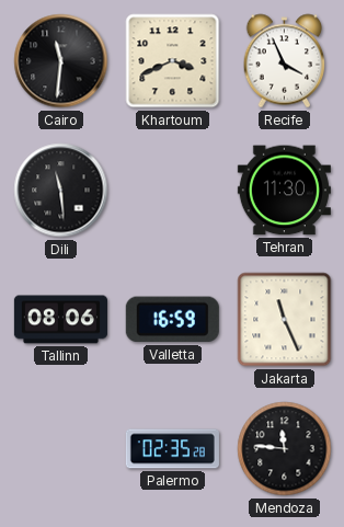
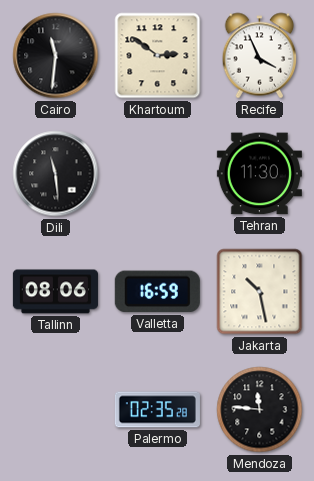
Khartoum: 3:41 -> 2:51
Jakarta: 11:26 -> 10:28
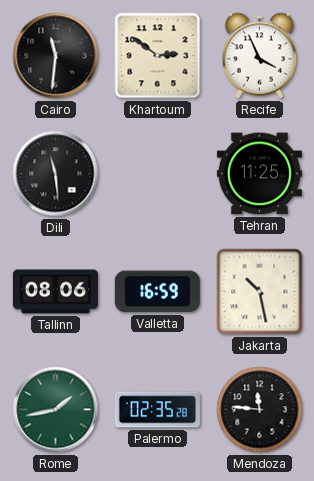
Tehran: 11:30 -> 11:25
Rome: none -> 1:43
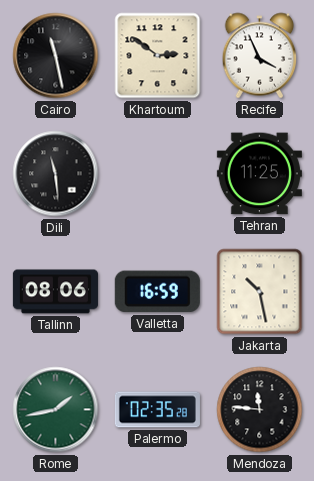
Cairo: 11:31 -> 11:28
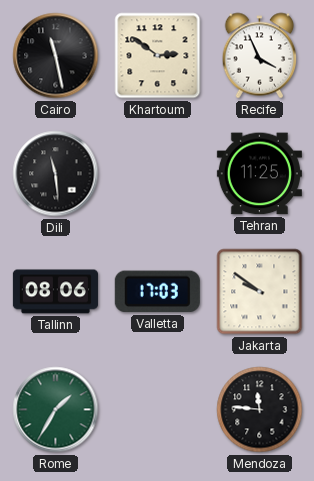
Valletta: 16:59 -> 17:03
Jakarta: 10:28 -> 9:51
Rome: 1:43 -> 1:35
Palermo: 02:35 -> none
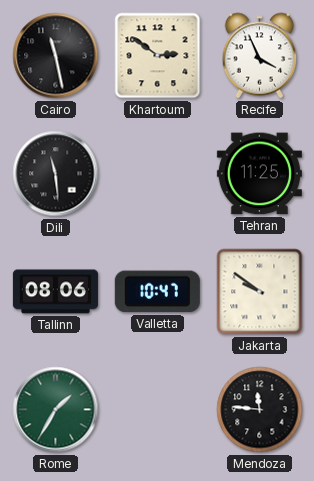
Valletta: 17:03 -> 10:47
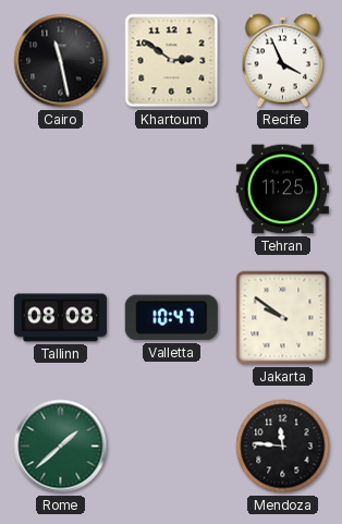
Dili: 11:29 -> none
Tallinn: 08:06 -> 08:08
Rome: 1:35 -> 1:38
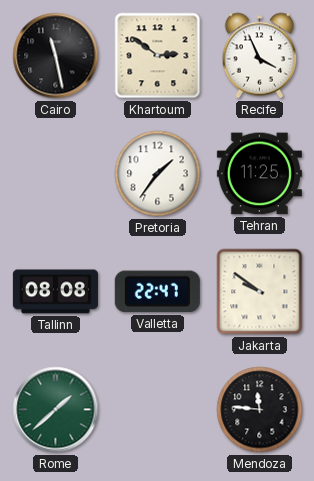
Pretoria: none -> 1:36
Valletta: 10:47 -> 22:47
